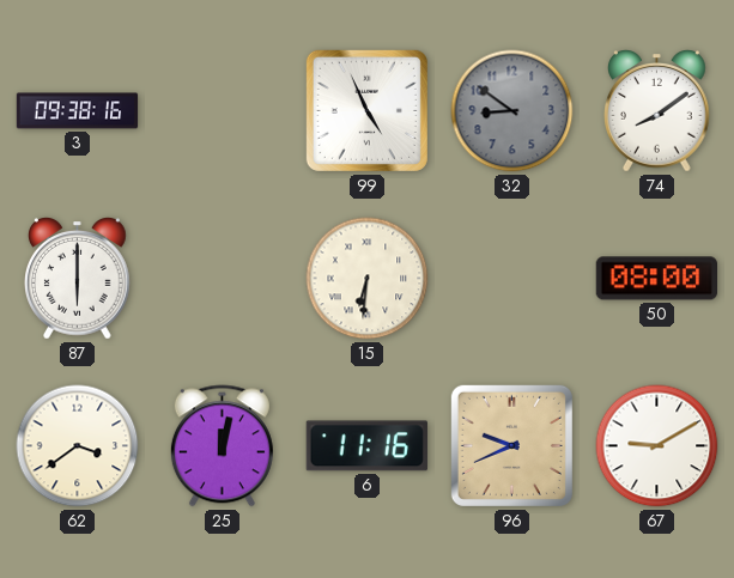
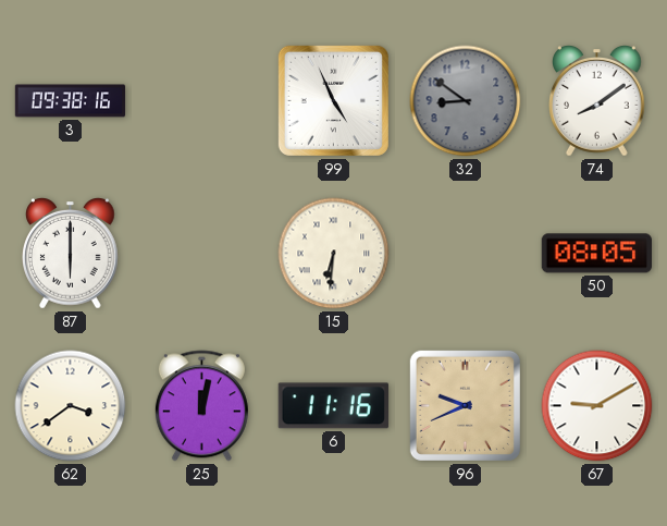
50: 08:00 -> 08:05
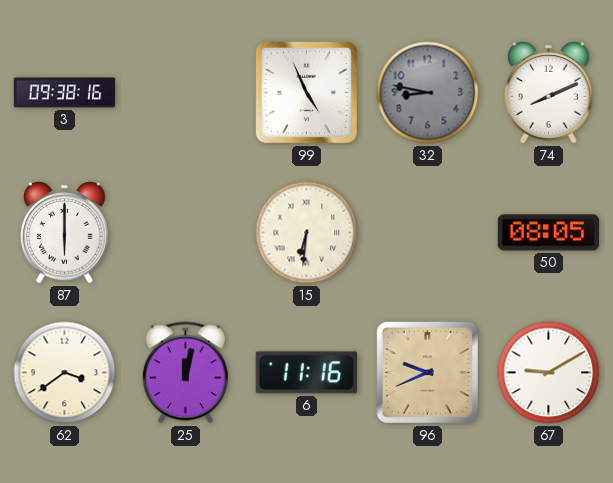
32: 8:51 -> 8:47
74: 8:09 -> 8:11
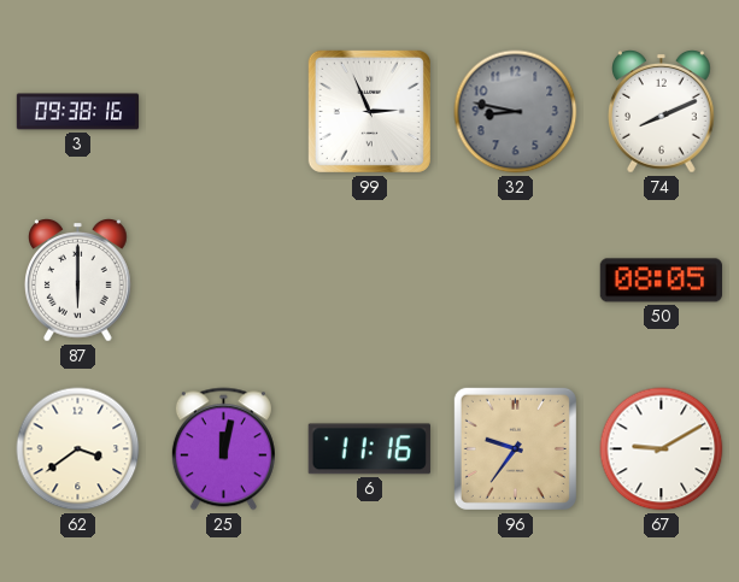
99: 4:56 -> 2:56
15: 6:31 -> none
96: 9:41 -> 9:36
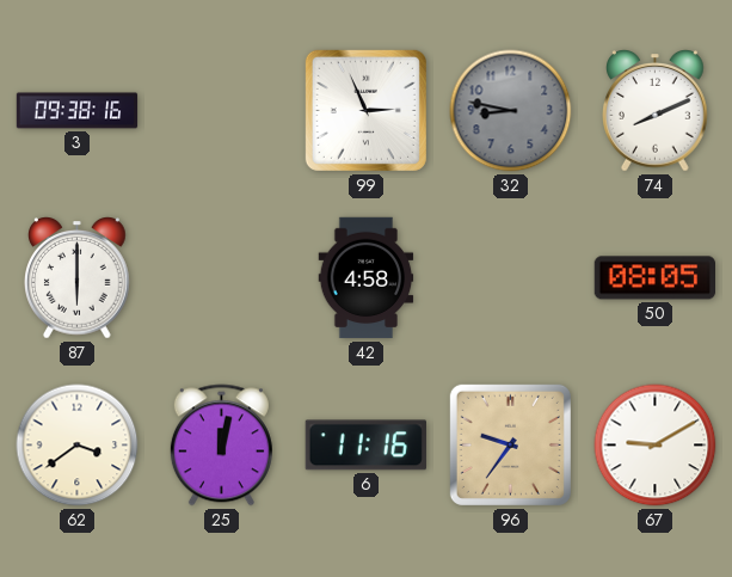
42: none -> 4:58
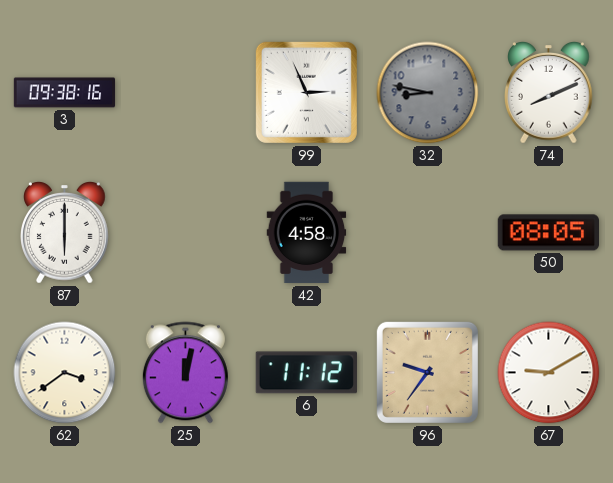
6: 11:16 -> 11:12
